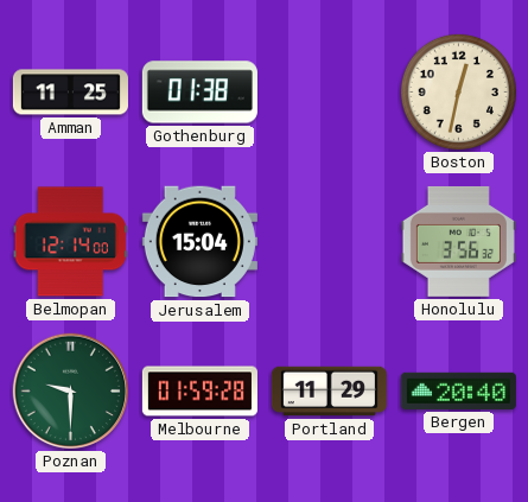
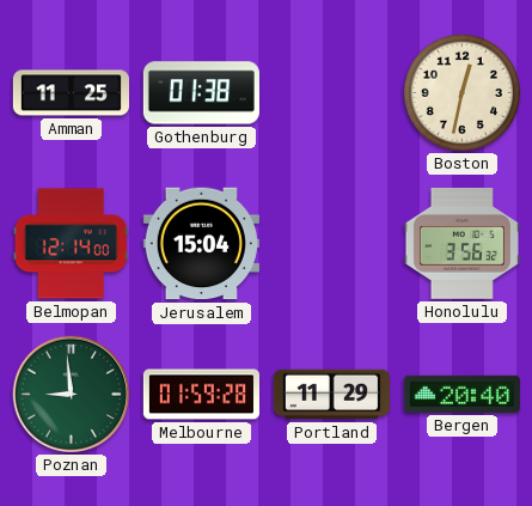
Poznan: 9:30 -> 8:59
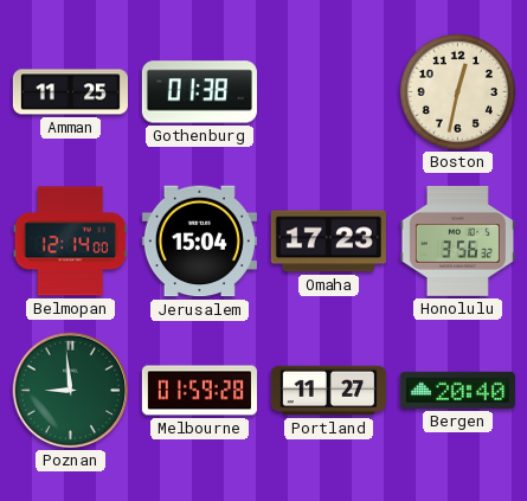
Omaha: none -> 17:23
Portland: 11:29 -> 11:27
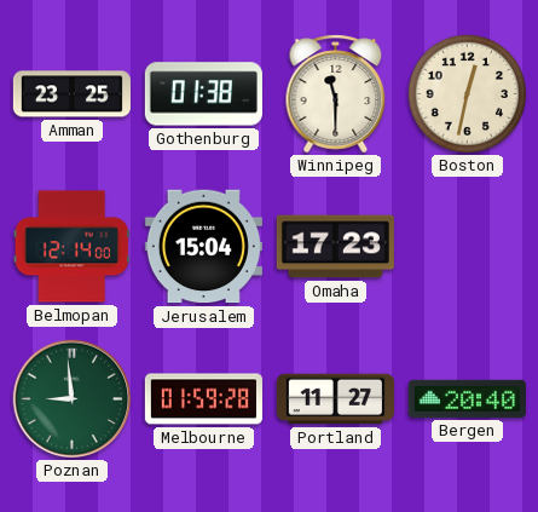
Amman: 11:25 -> 23:25
Winnipeg: none -> 11:30
Honolulu: 3:56 -> none
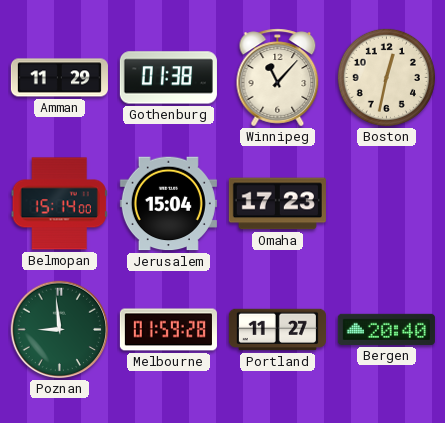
Amman: 23:25 -> 11:29
Winnipeg: 11:30 -> 11:07
Belmopan: 12:14 -> 15:14
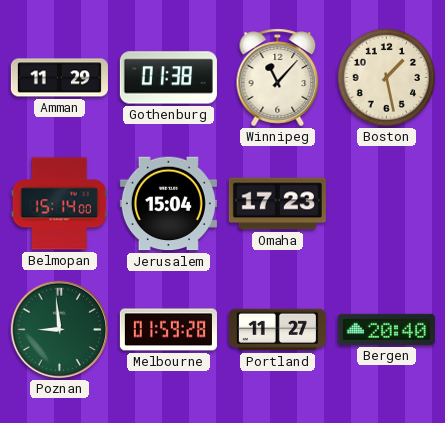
Boston: 12:32 -> 1:28
